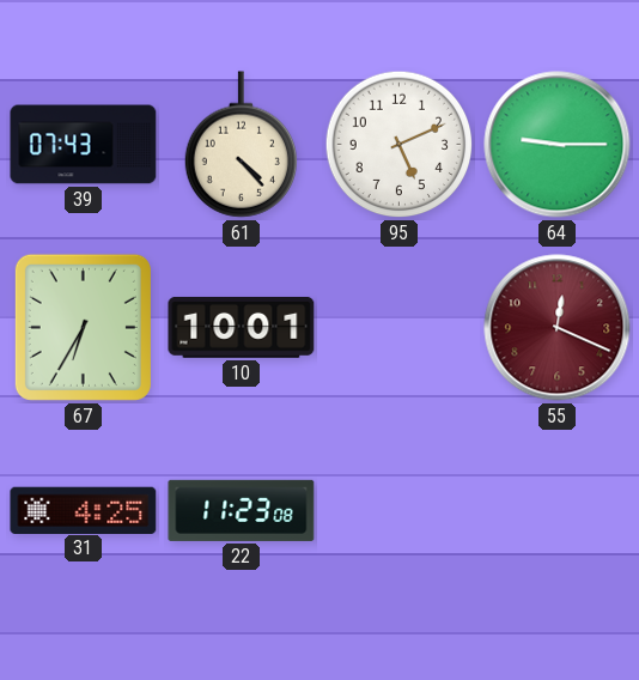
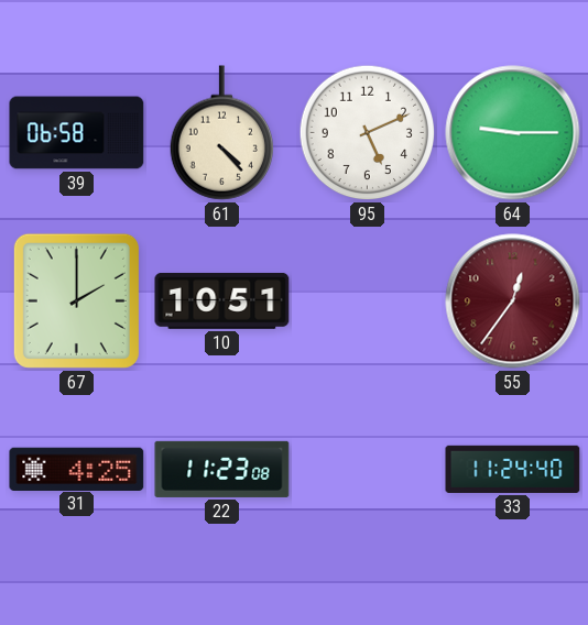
39: 07:43 -> 06:58
67: 6:35 -> 2:00
10: 10:01 -> 10:51
55: 12:19 -> 12:36
33: none -> 11:24
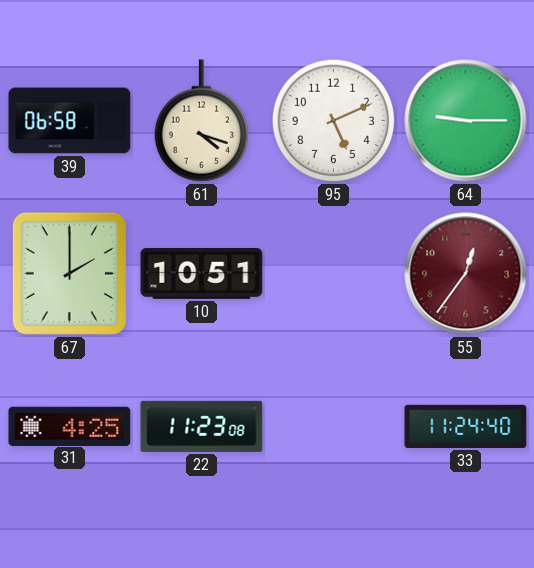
61: 4:23 -> 4:18
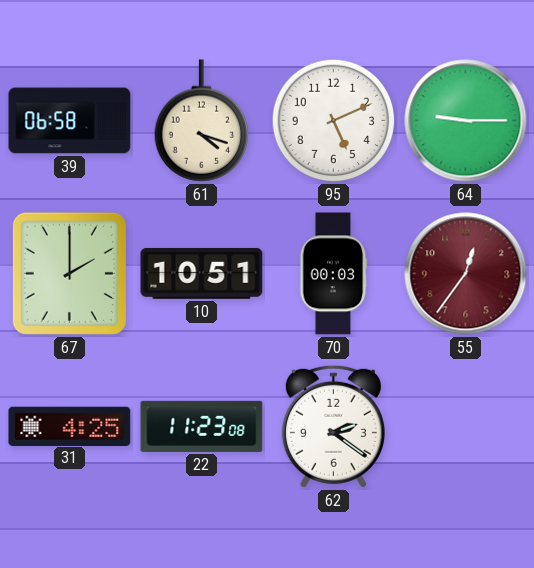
70: none -> 00:03
62: none -> 2:21
33: 11:24 -> none
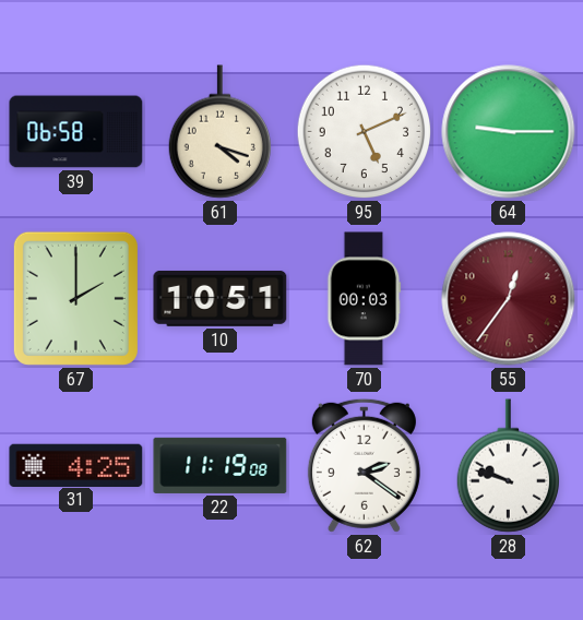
22: 11:23 -> 11:19
28: none -> 9:48
